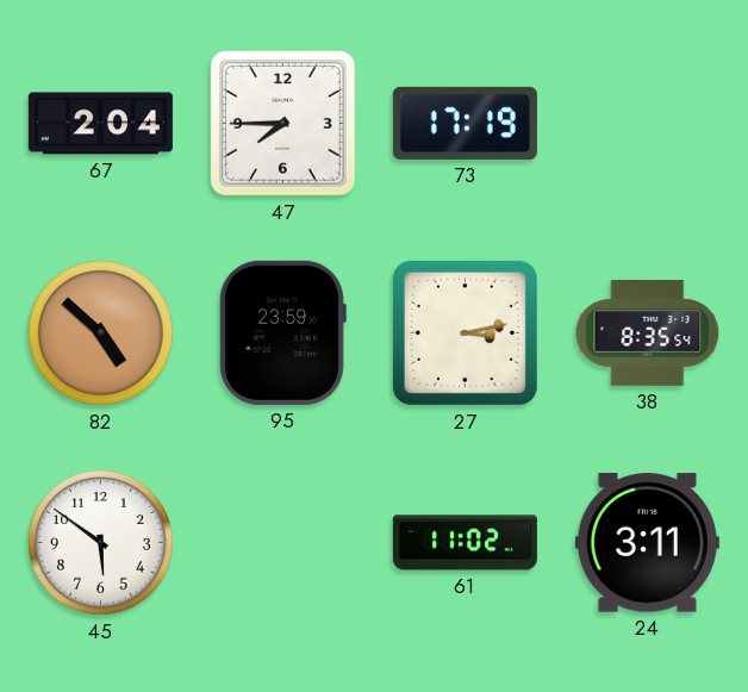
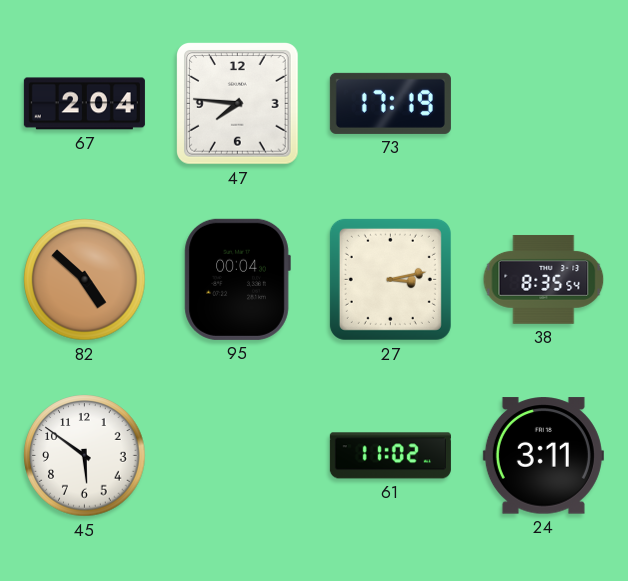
47: 7:45 -> 7:46
95: 23:59 -> 00:04
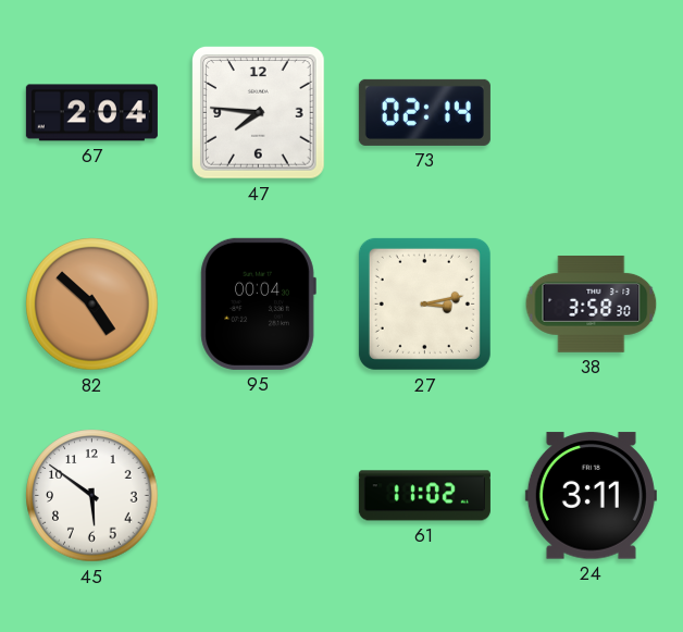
73: 17:19 -> 02:14
38: 8:35 -> 3:58
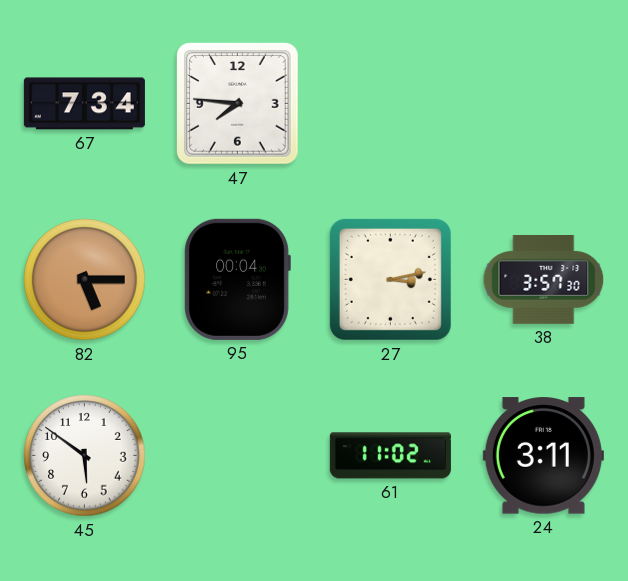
67: 2:04 -> 7:34
73: 02:14 -> none
82: 4:52 -> 5:15
38: 3:58 -> 3:57
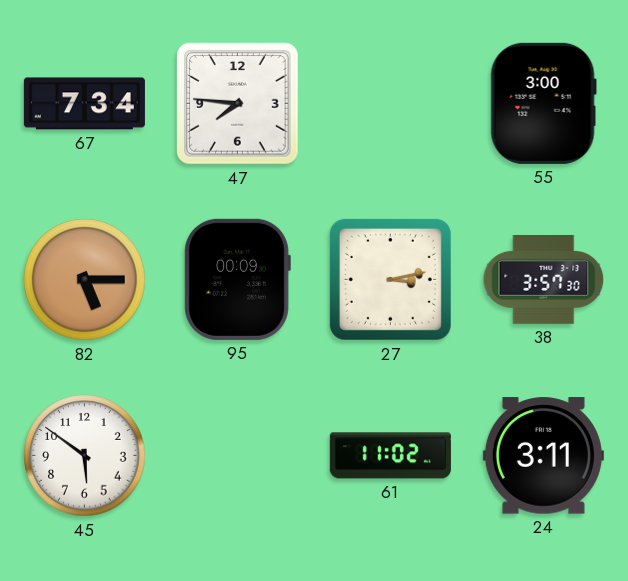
55: none -> 3:00
95: 00:04 -> 00:09
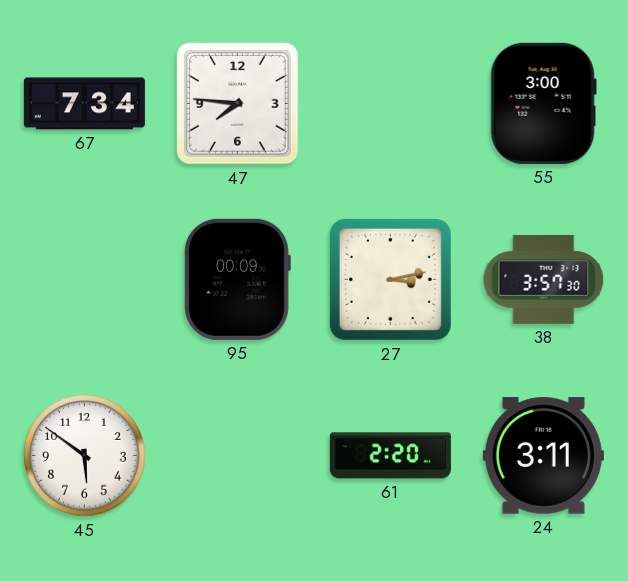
82: 5:15 -> none
61: 11:02 -> 2:20
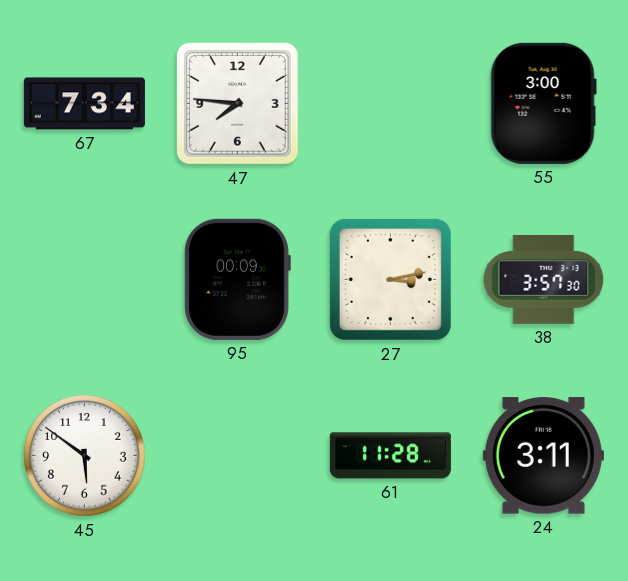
61: 2:20 -> 11:28
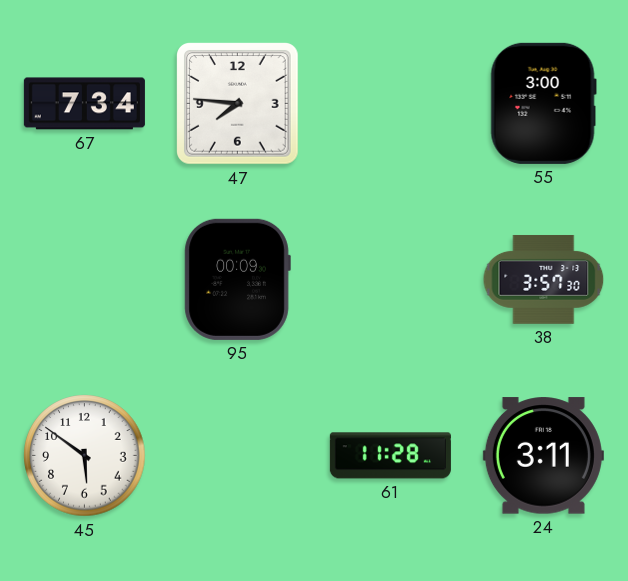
27: 3:13 -> none
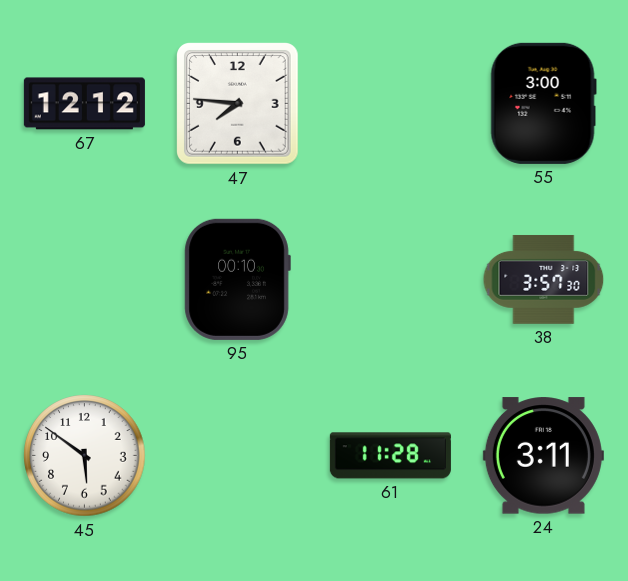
67: 7:34 -> 12:12
95: 00:09 -> 00:10
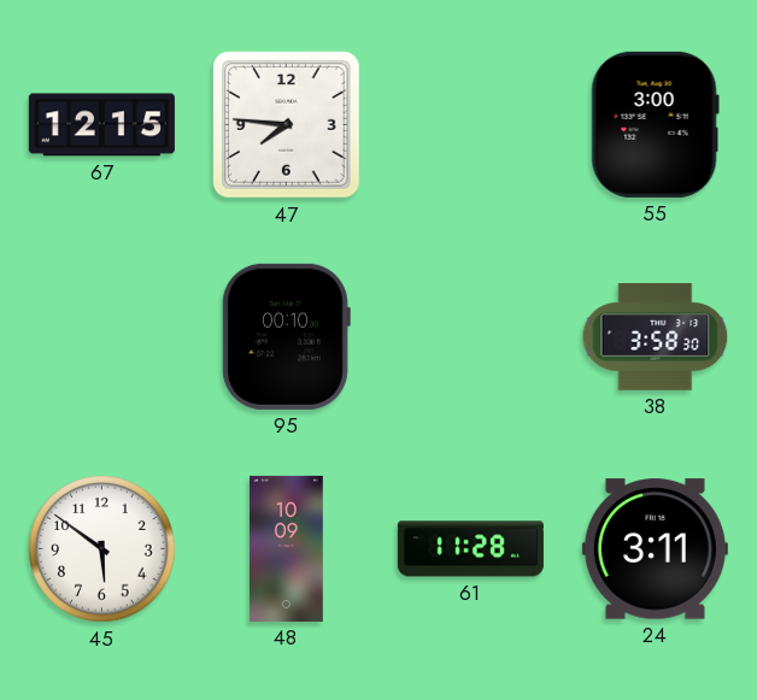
67: 12:12 -> 12:15
38: 3:57 -> 3:58
48: none -> 10:09
